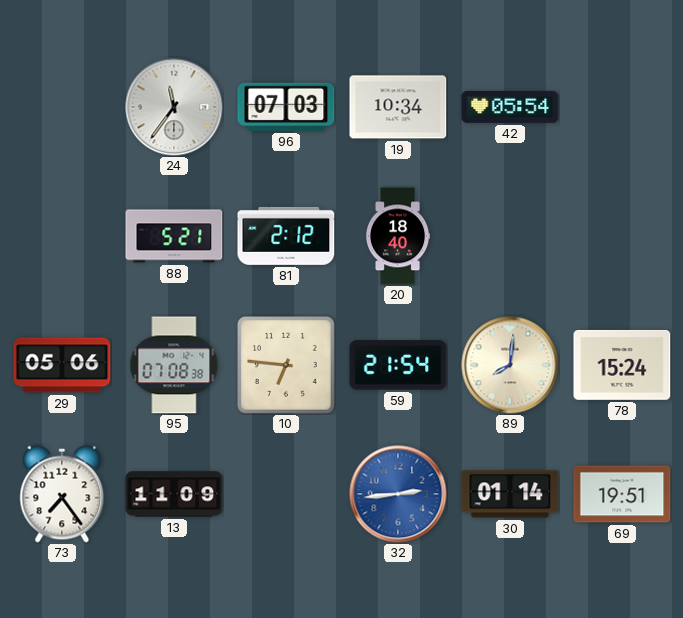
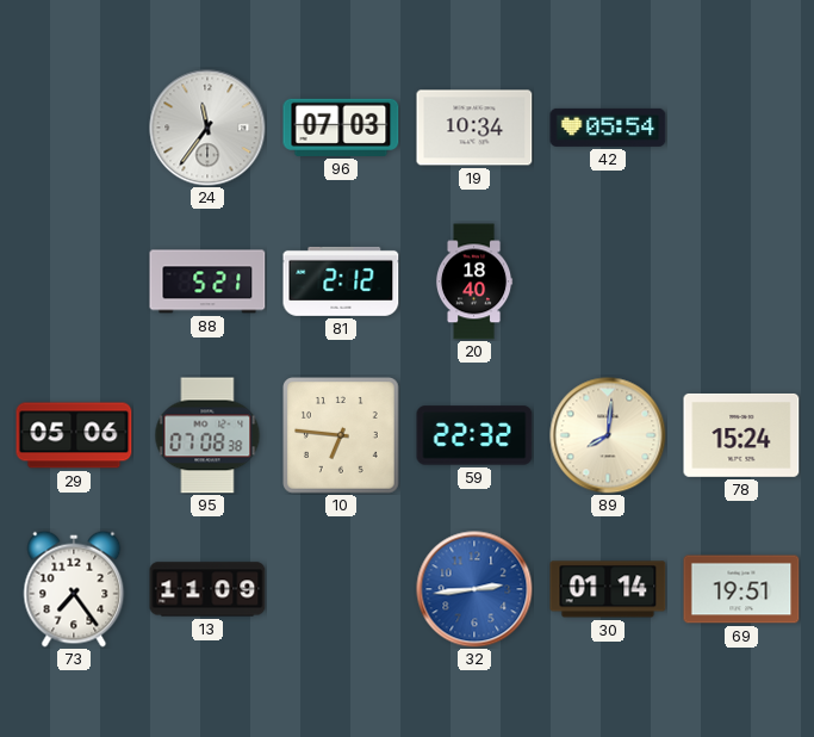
59: 21:54 -> 22:32
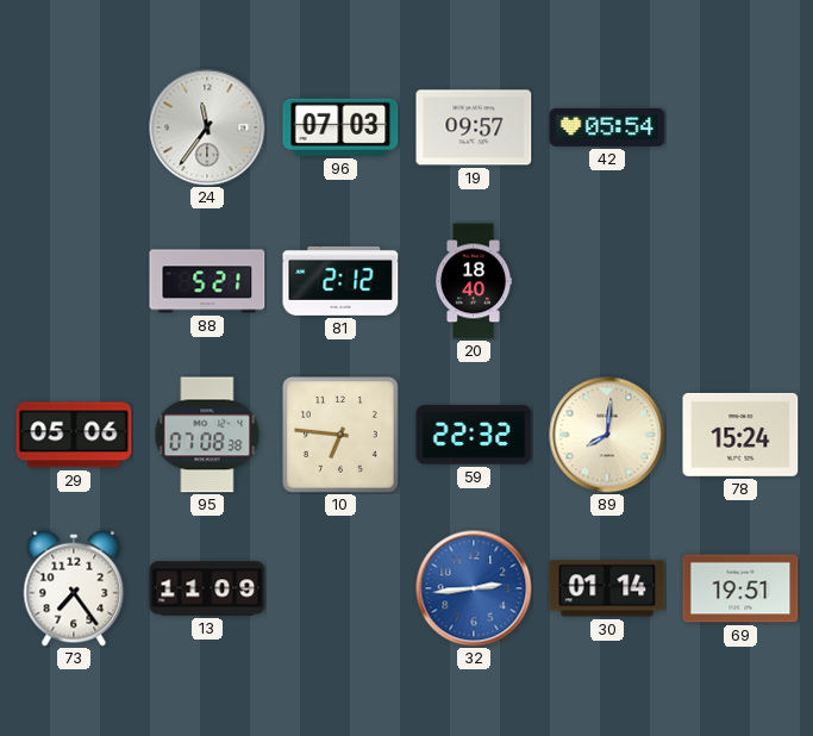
19: 10:34 -> 09:57
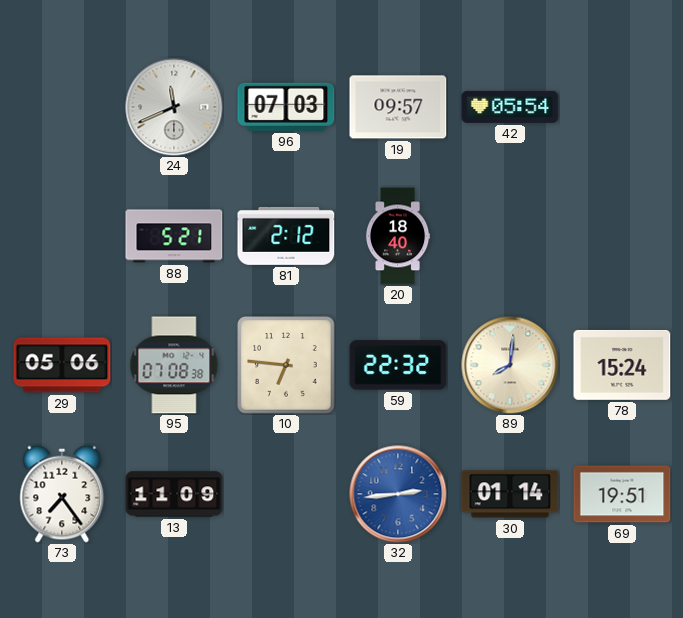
24: 11:36 -> 11:41
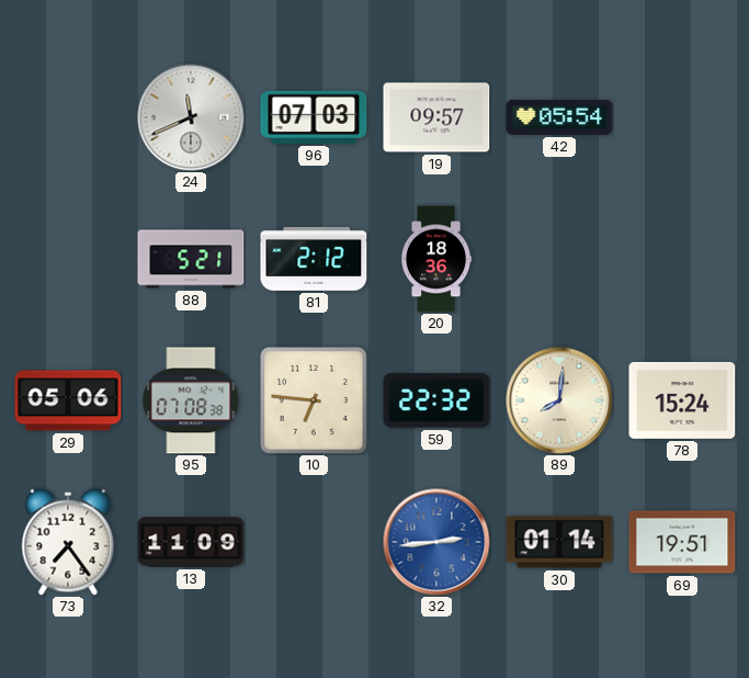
20: 18:40 -> 18:36
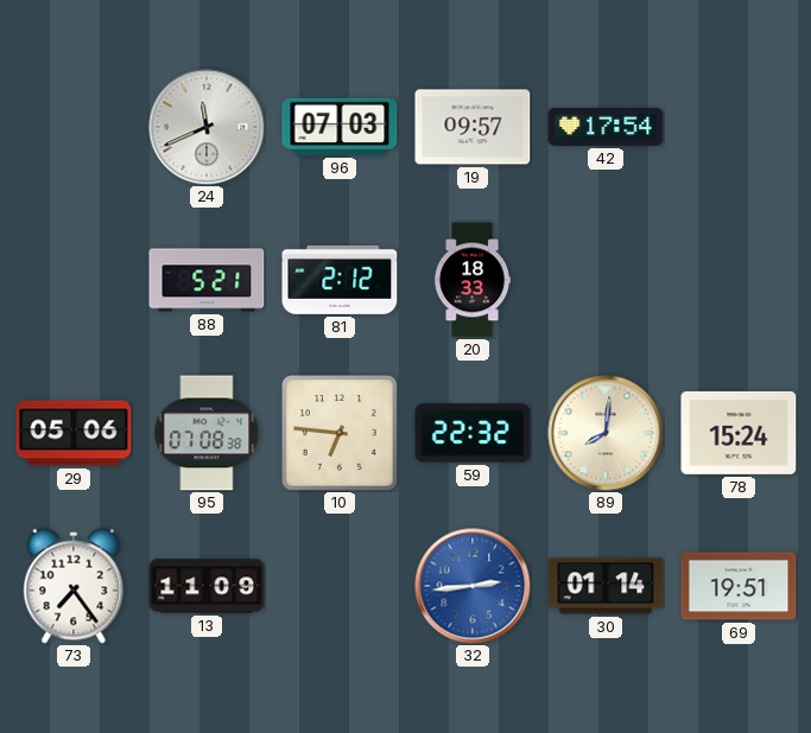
42: 05:54 -> 17:54
20: 18:36 -> 18:33
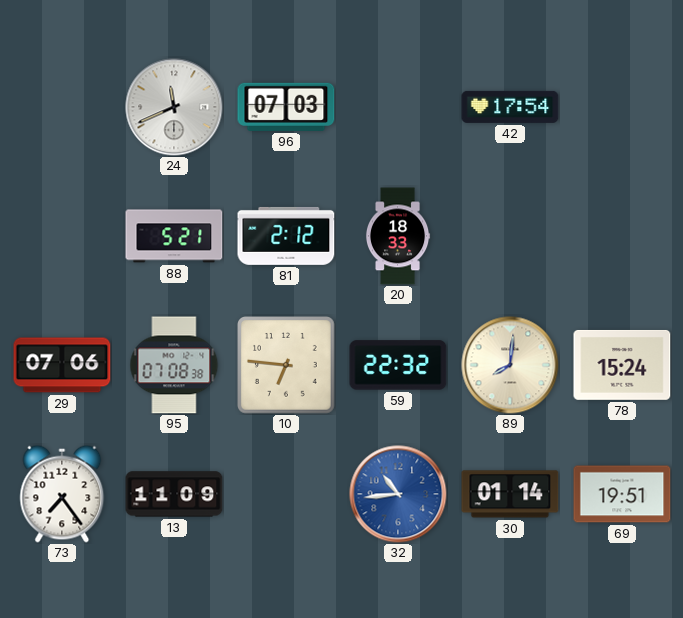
19: 09:57 -> none
29: 05:06 -> 07:06
32: 2:44 -> 10:44
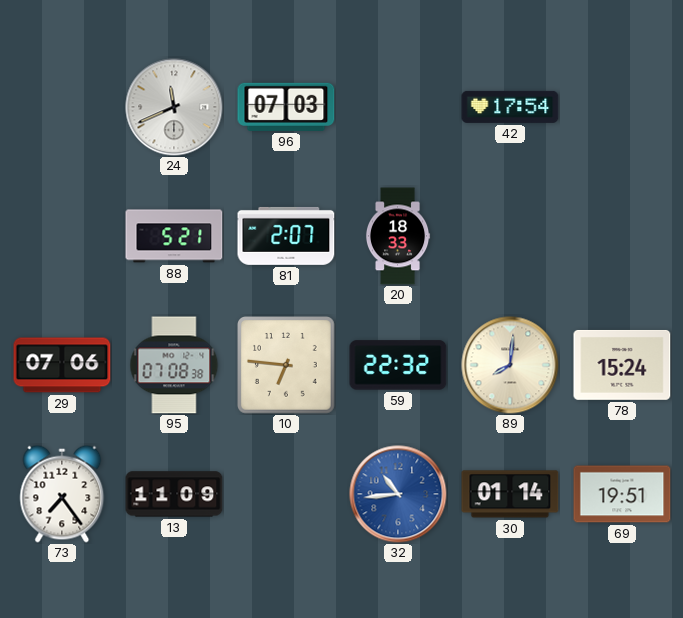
81: 2:12 -> 2:07
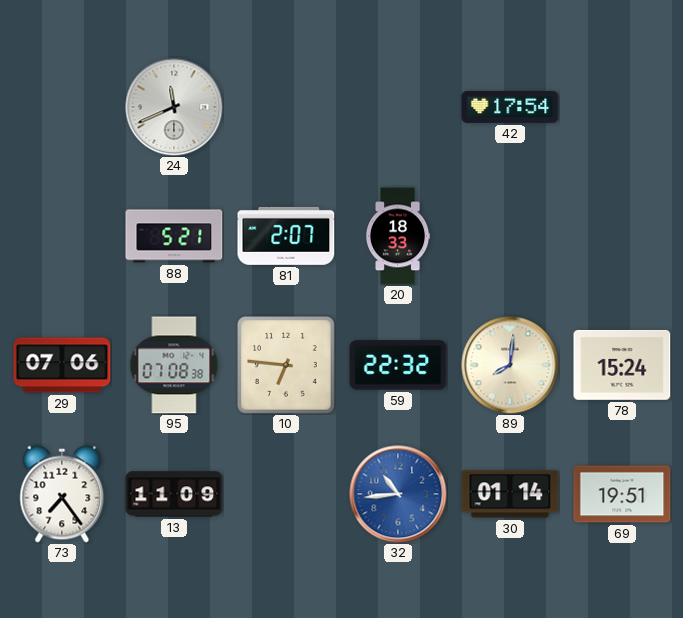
96: 07:03 -> none
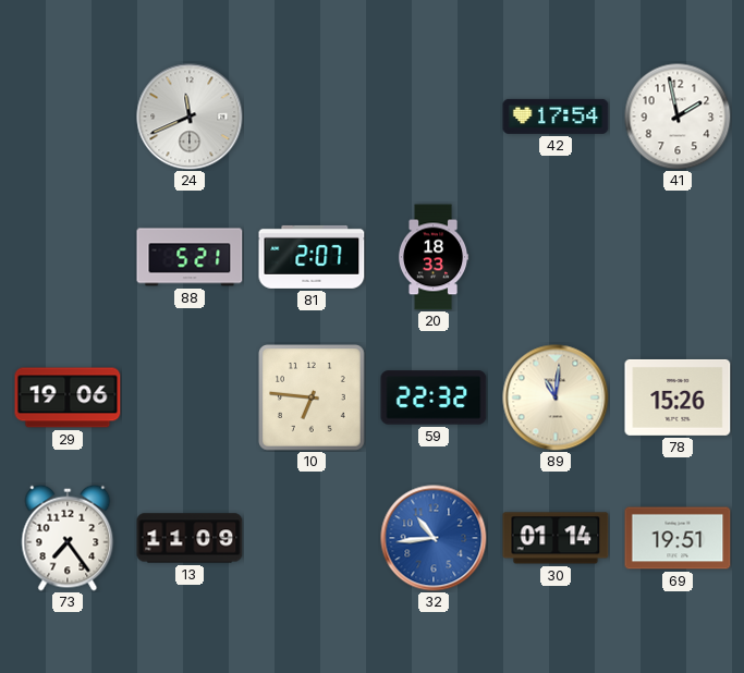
41: none -> 1:58
29: 07:06 -> 19:06
95: 07:08 -> none
89: 8:01 -> 11:01
78: 15:24 -> 15:26
